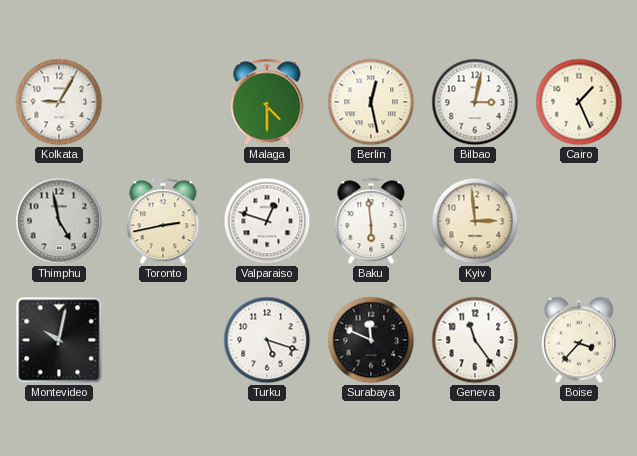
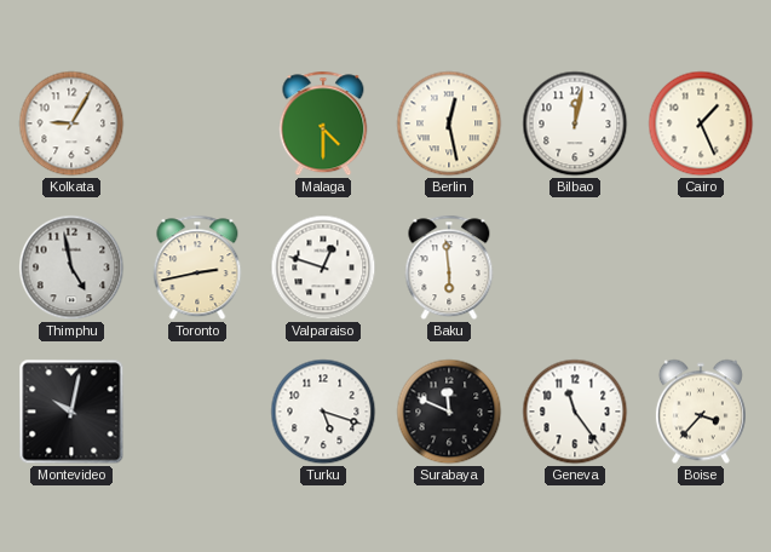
Bilbao: 3:02 -> 12:02
Kyiv: 2:59 -> none
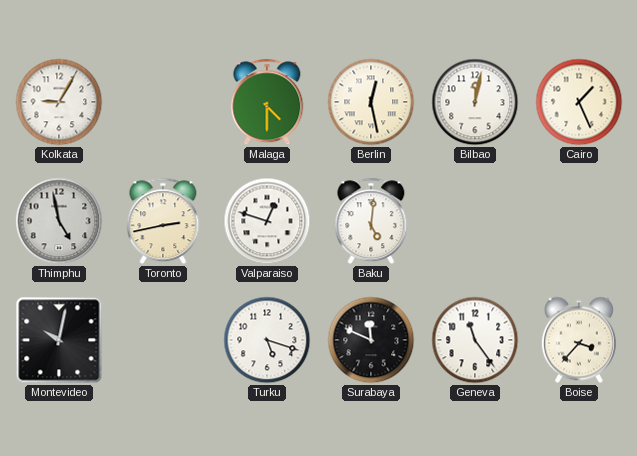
Baku: 5:59 -> 5:01
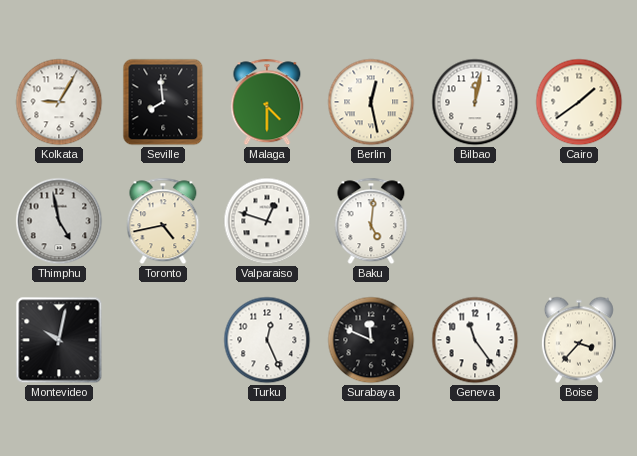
Seville: none -> 7:59
Cairo: 1:26 -> 1:39
Toronto: 2:43 -> 4:43
Turku: 5:18 -> 12:26
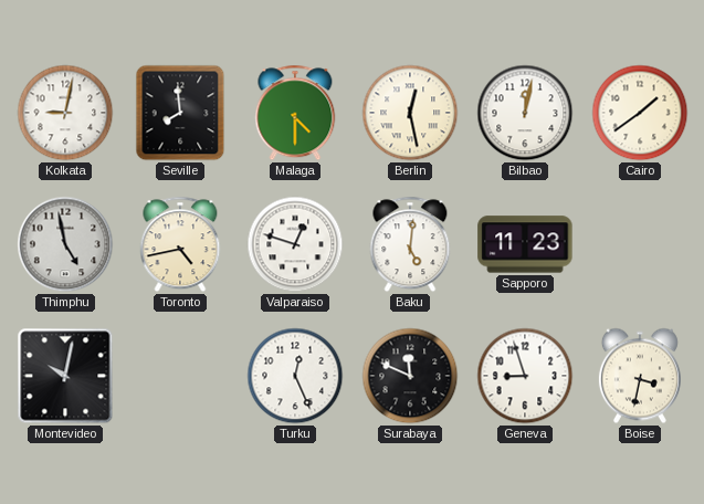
Kolkata: 9:05 -> 9:02
Sapporo: none -> 11:23
Geneva: 11:24 -> 8:57
Boise: 3:37 -> 3:32
